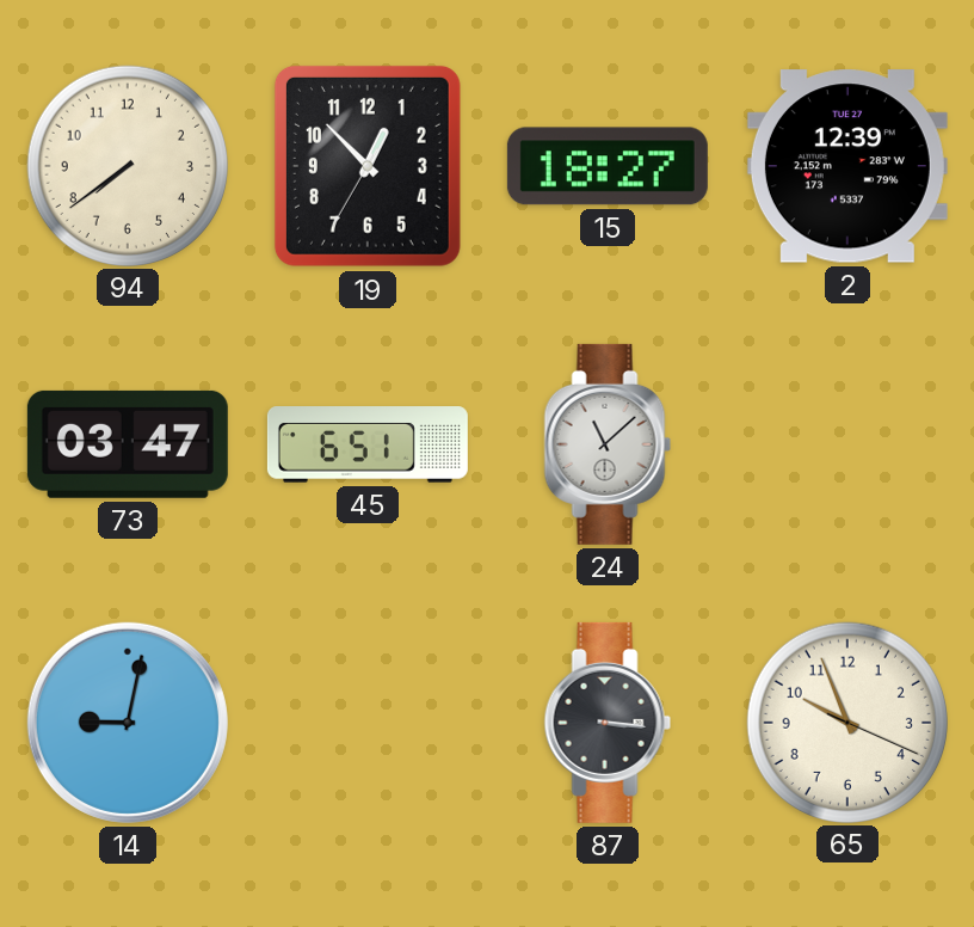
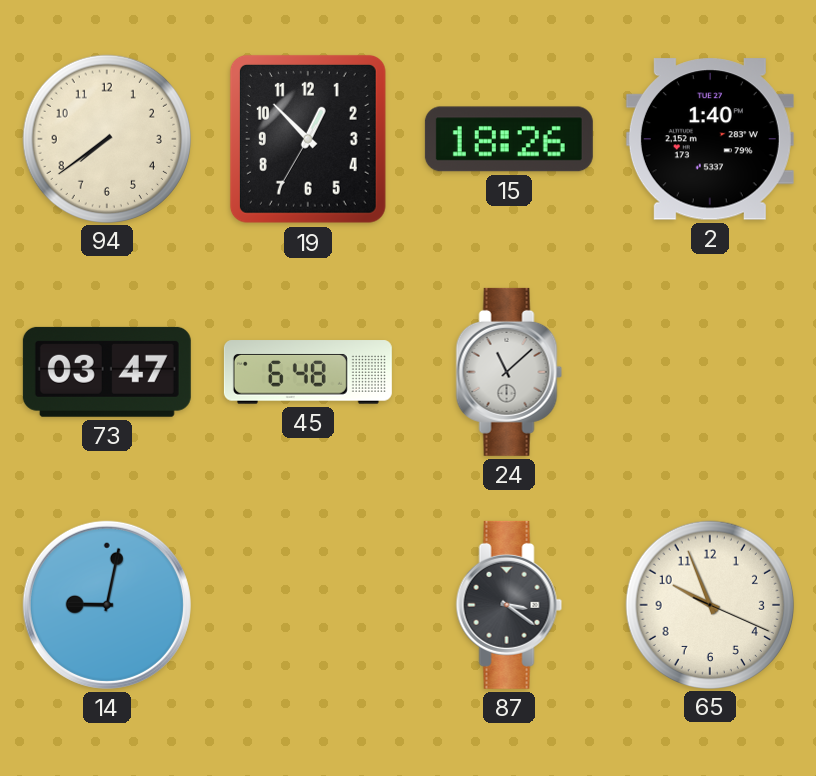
15: 18:27 -> 18:26
2: 12:39 -> 1:40
45: 6:51 -> 6:48
87: 3:16 -> 3:21
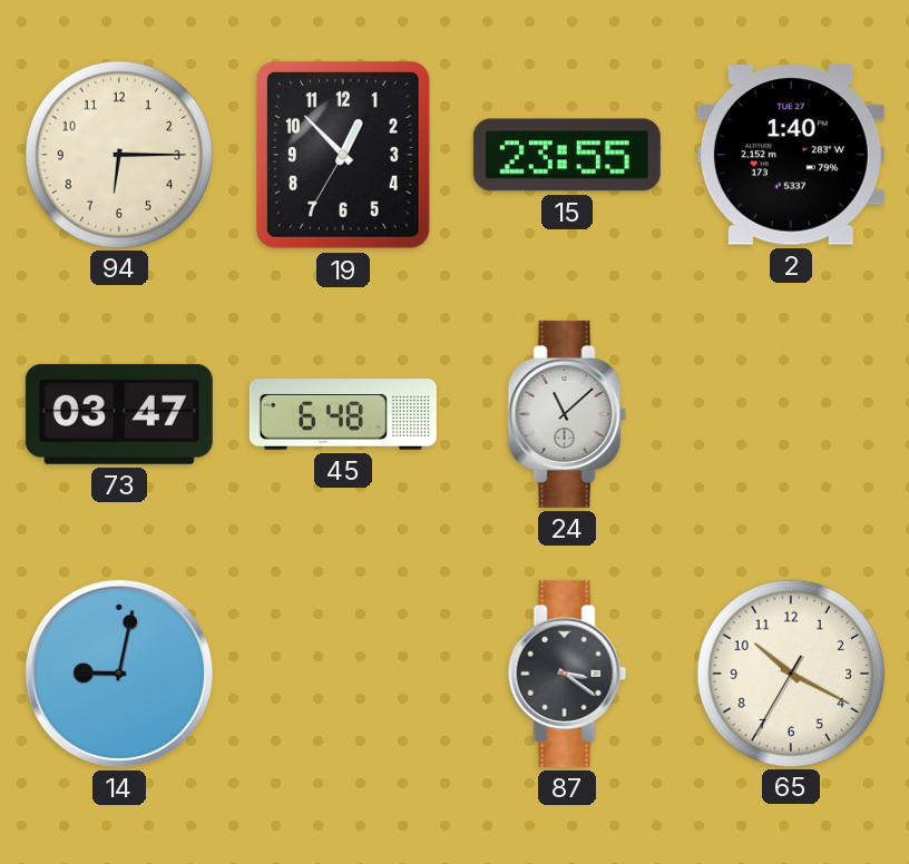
94: 7:39 -> 6:15
15: 18:26 -> 23:55
65: 9:56 -> 10:19
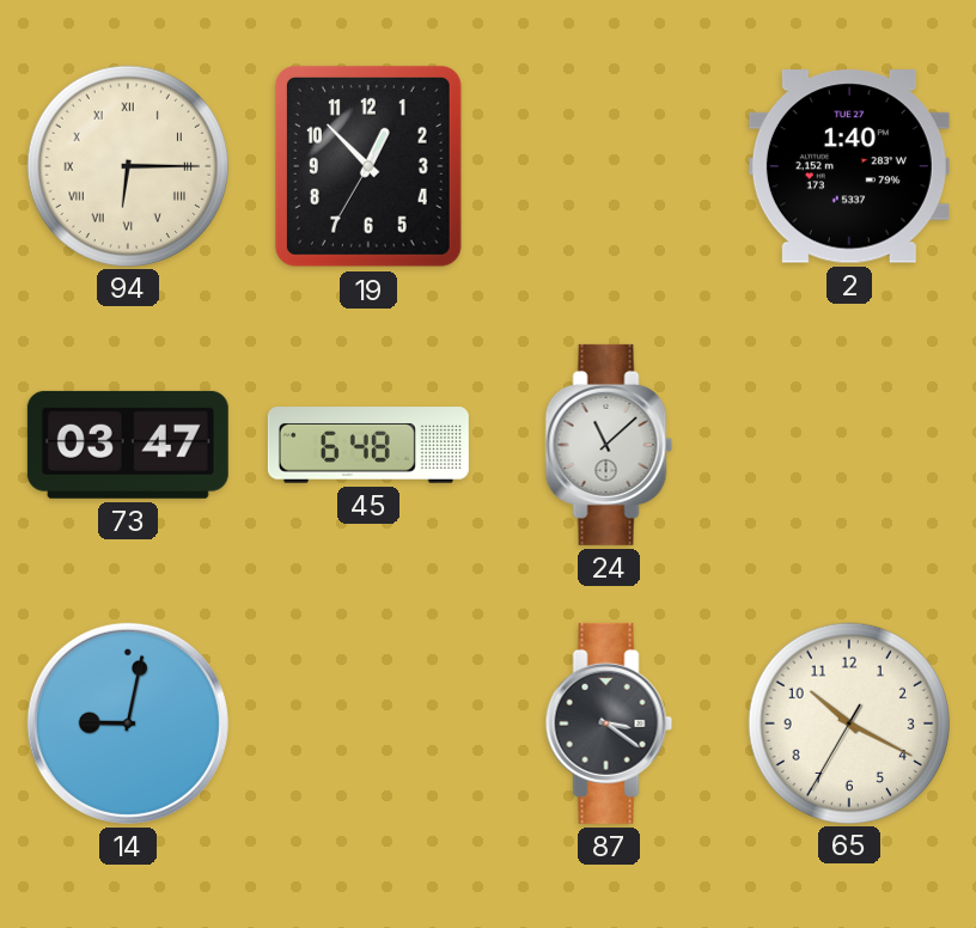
94 numerals: Arabic -> Roman
15: 23:55 -> none
